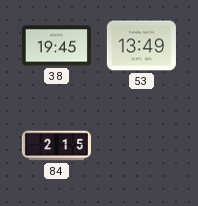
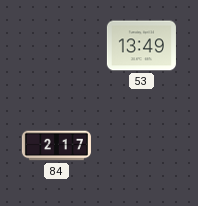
38: 19:45 -> none
84: 2:15 -> 2:17
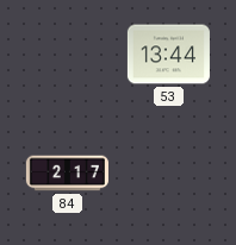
53: 13:49 -> 13:44
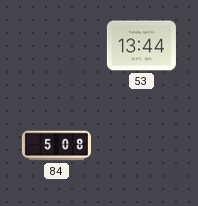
84: 2:17 -> 5:08
